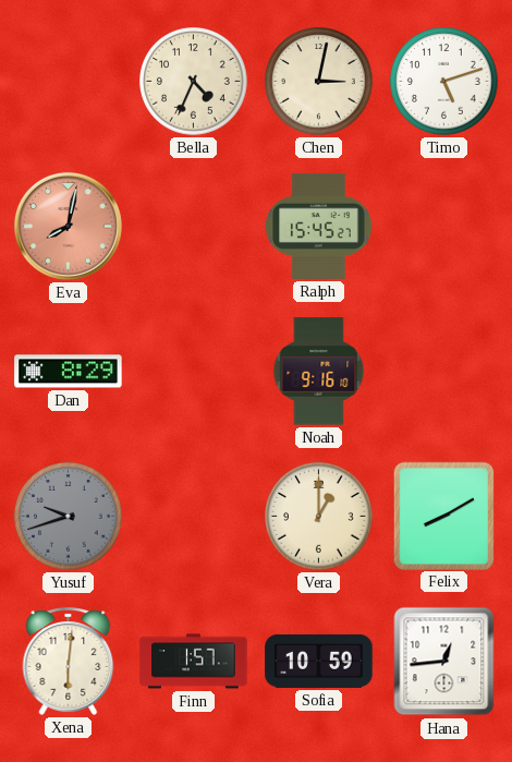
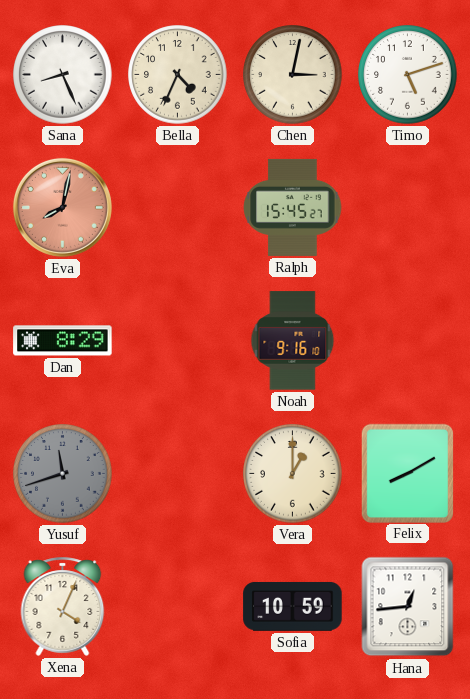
Sana: none -> 8:26
Yusuf: 9:42 -> 11:42
Xena: 6:01 -> 4:04
Finn: 1:57 -> none
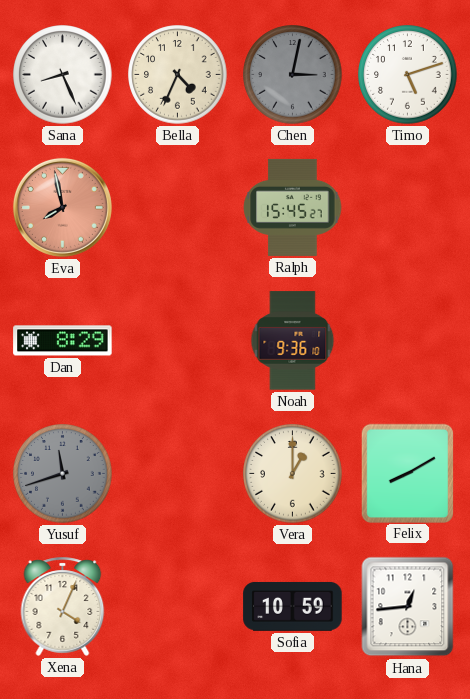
Chen dial: cream -> grey
Eva: 8:02 -> 7:58
Noah: 9:16 -> 9:36
